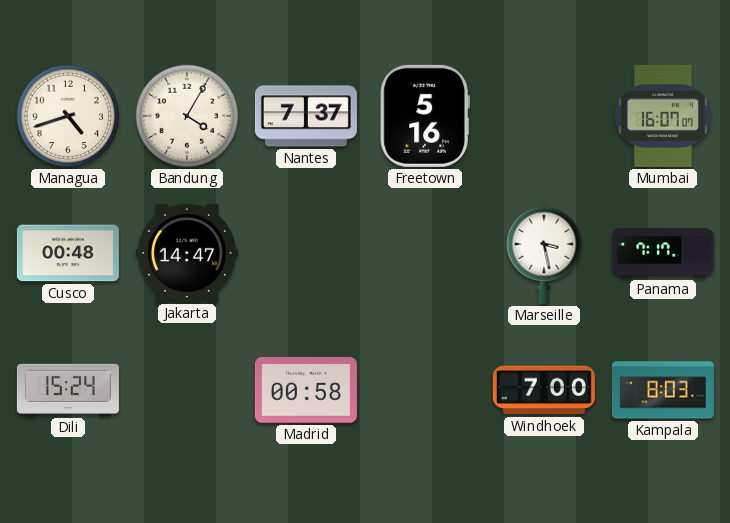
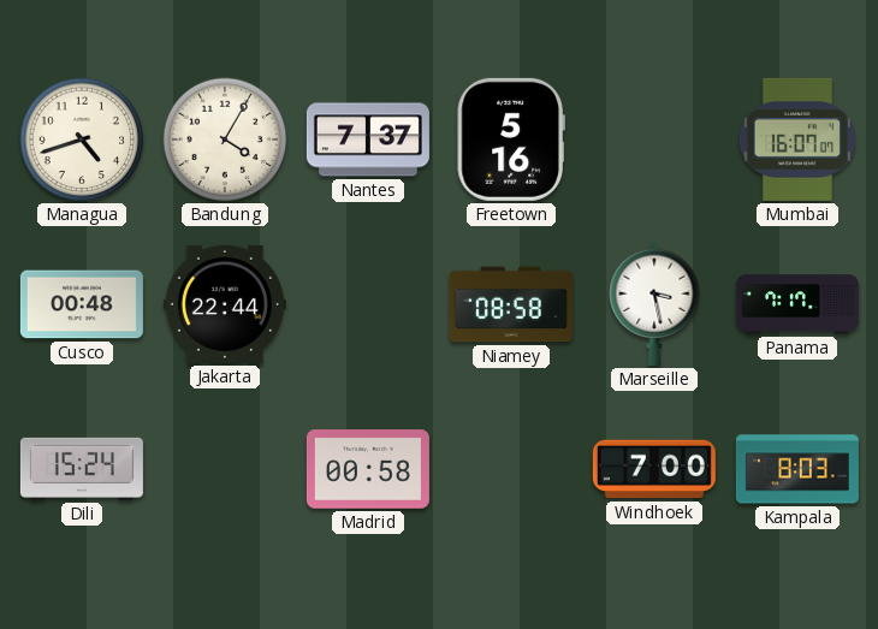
Jakarta: 14:47 -> 22:44
Niamey: none -> 08:58
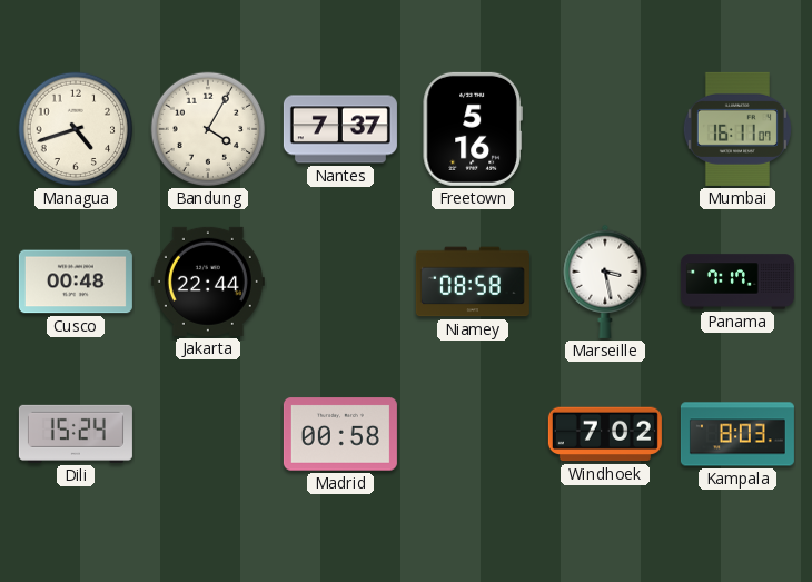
Mumbai: 16:07 -> 16:11
Windhoek: 7:00 -> 7:02
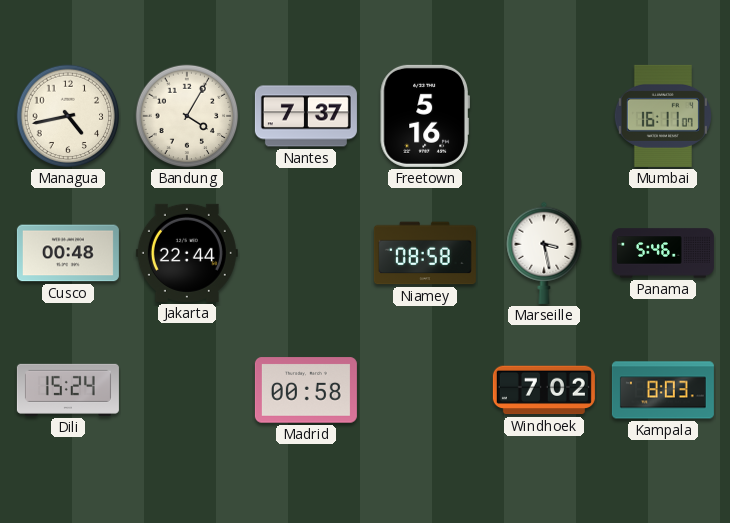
Managua: 4:42 -> 4:43
Panama: 7:17 -> 5:46
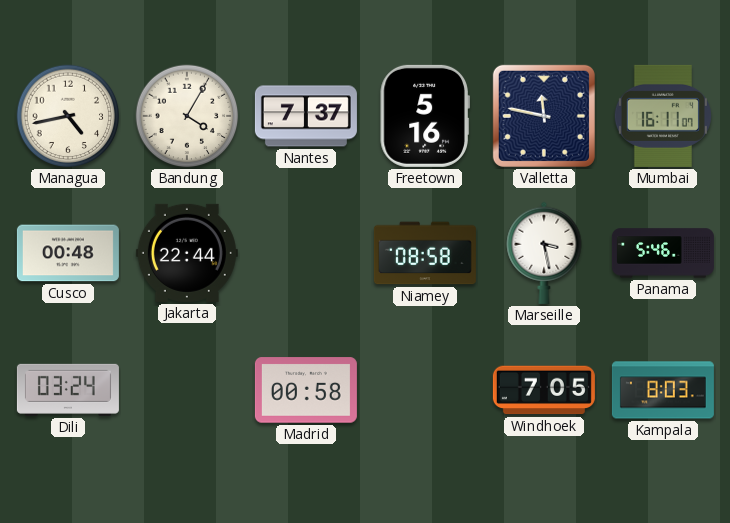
Valletta: none -> 11:47
Dili: 15:24 -> 03:24
Windhoek: 7:02 -> 7:05
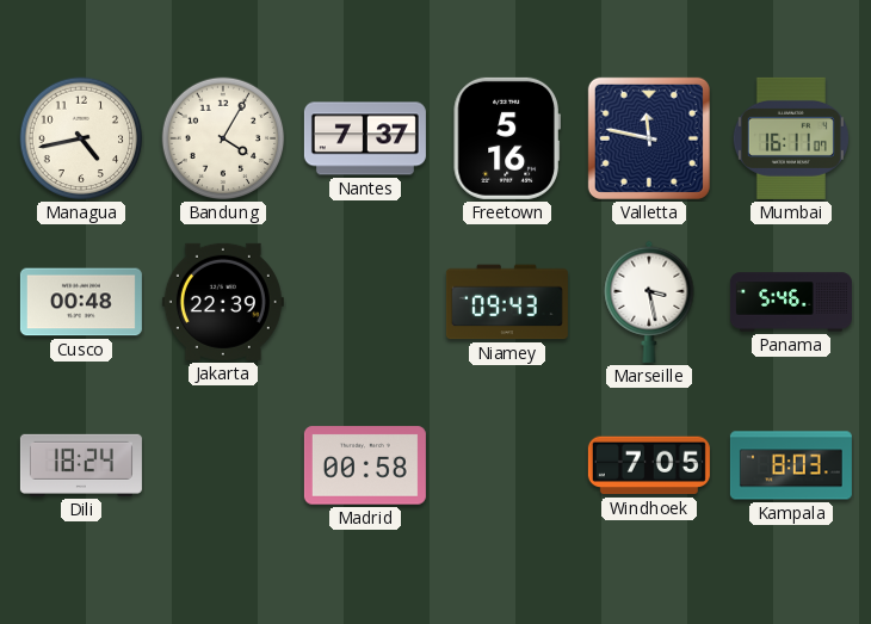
Jakarta: 22:44 -> 22:39
Niamey: 08:58 -> 09:43
Dili: 03:24 -> 18:24
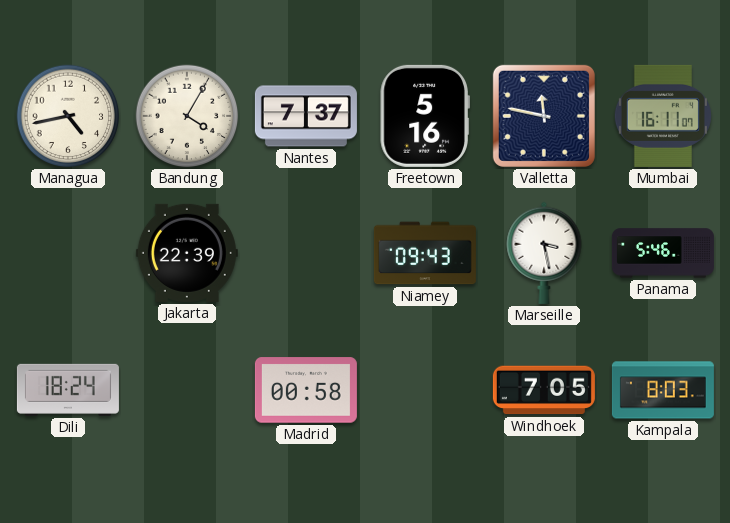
Cusco: 00:48 -> none
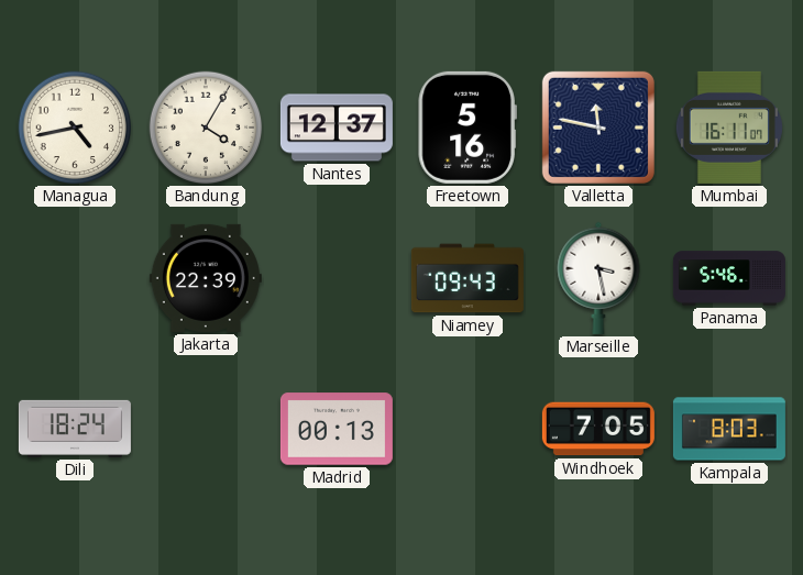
Nantes: 7:37 -> 12:37
Madrid: 00:58 -> 00:13
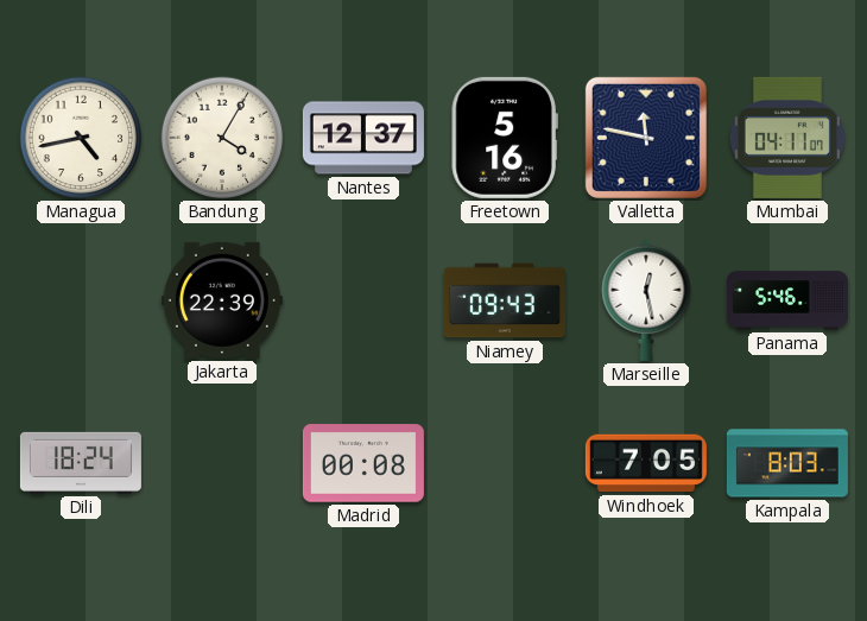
Mumbai: 16:11 -> 04:11
Marseille: 3:28 -> 12:28
Madrid: 00:13 -> 00:08
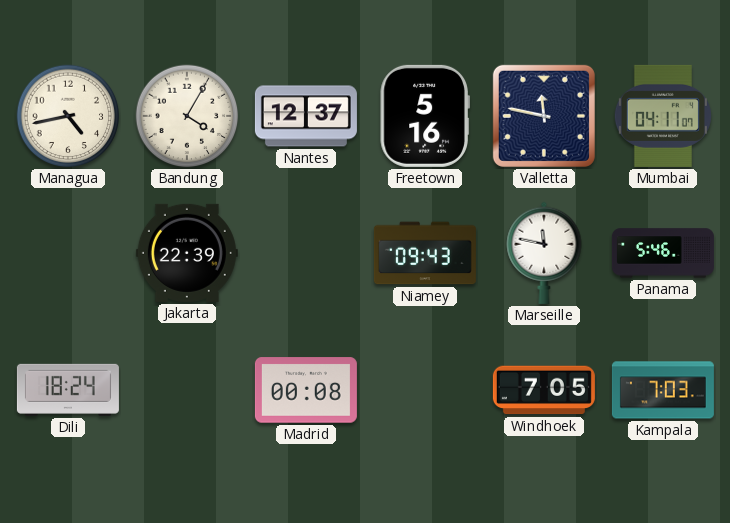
Marseille: 12:28 -> 11:47
Kampala: 8:03 -> 7:03
